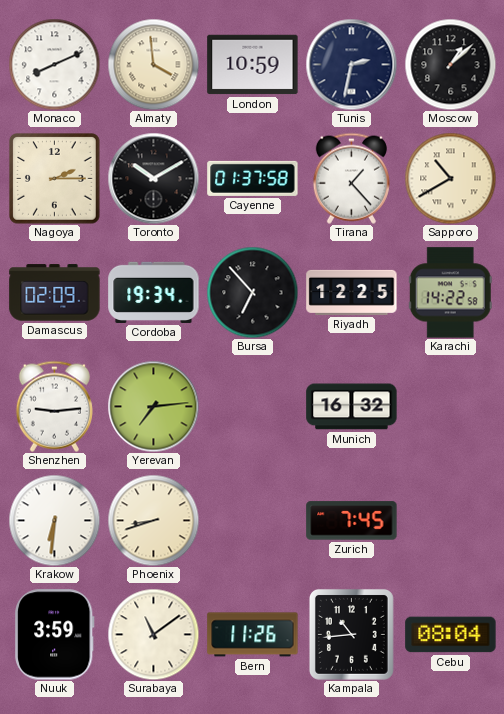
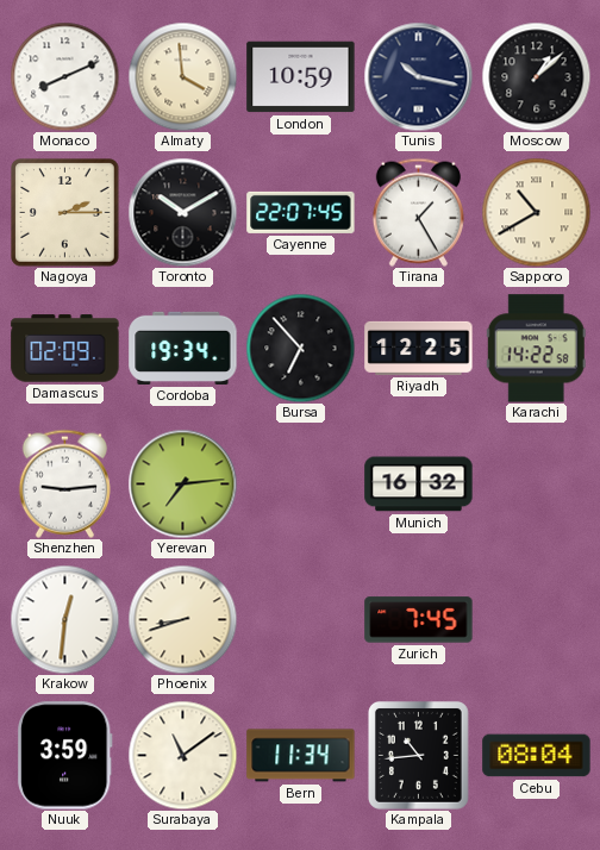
Tunis: 2:32 -> 10:17
Cayenne: 01:37 -> 22:07
Tirana: 1:23 -> 1:25
Krakow: 6:31 -> 12:31
Bern: 11:26 -> 11:34
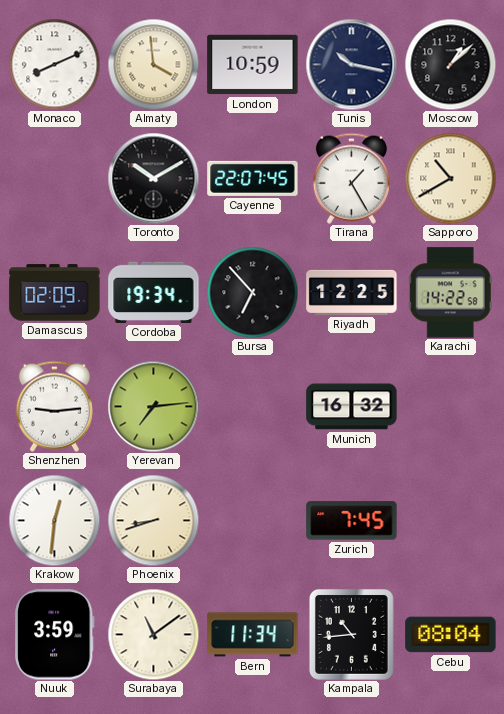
Nagoya: 2:15 -> none
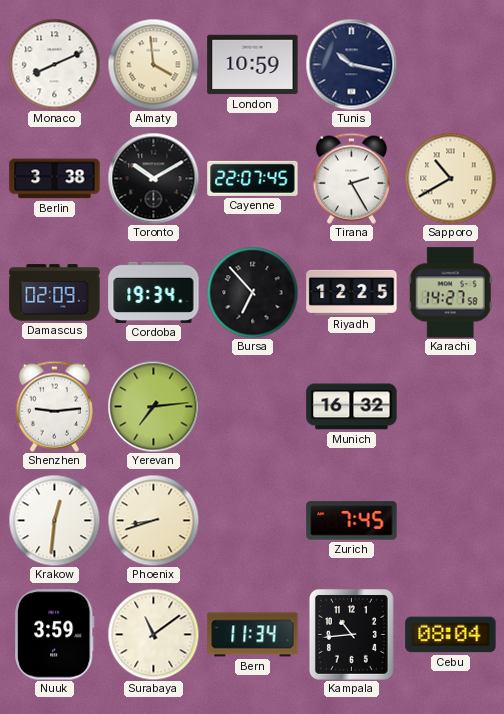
Moscow: 1:08 -> none
Berlin: none -> 3:38
Tirana: 1:25 -> 2:25
Karachi: 14:22 -> 14:27
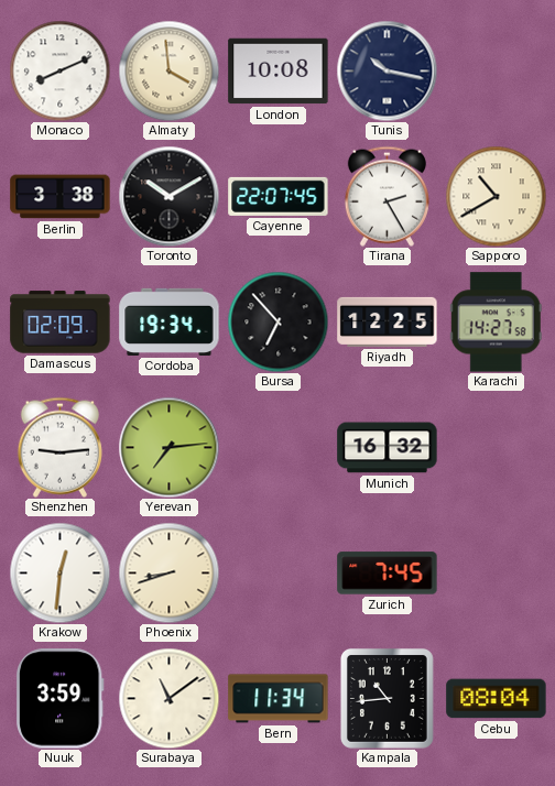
London: 10:59 -> 10:08
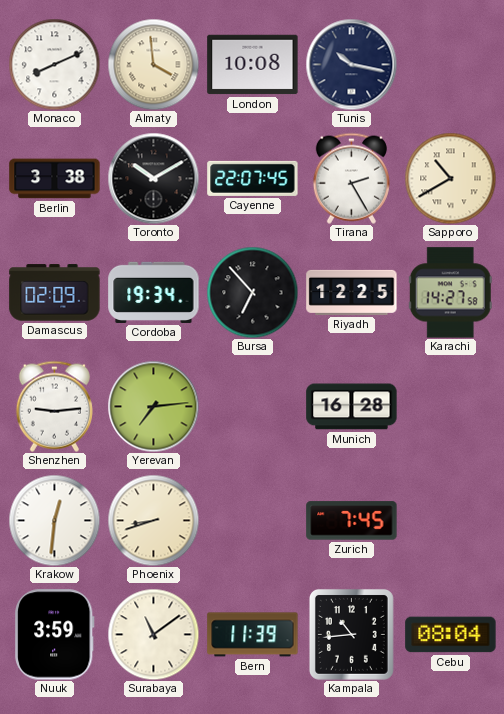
Munich: 16:32 -> 16:28
Bern: 11:34 -> 11:39
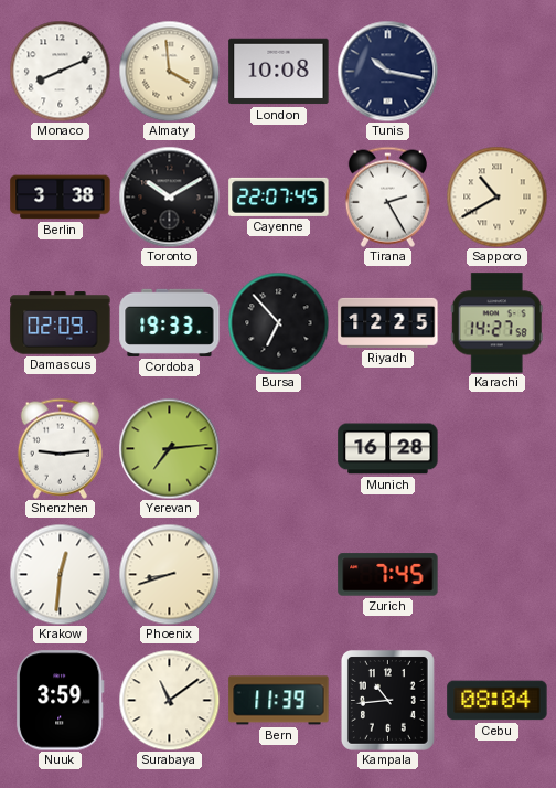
Cordoba: 19:34 -> 19:33
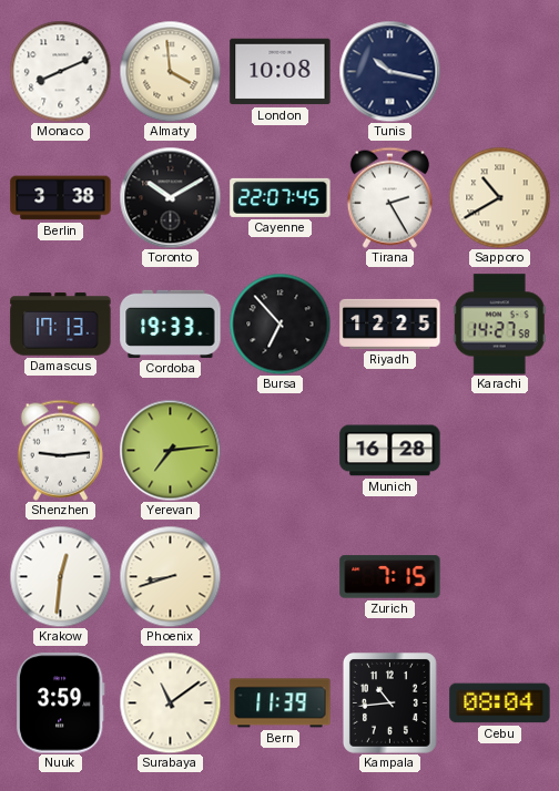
Damascus: 02:09 -> 17:13
Zurich: 7:45 -> 7:15
